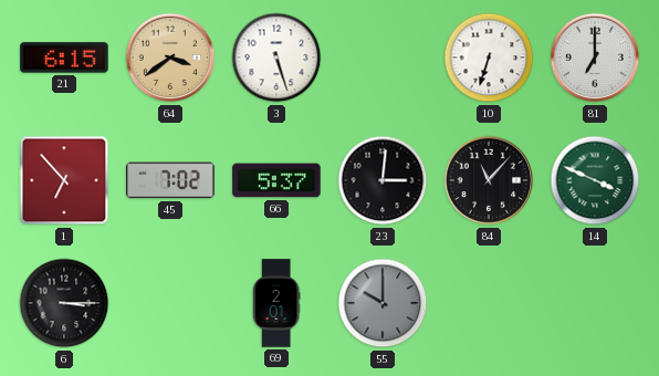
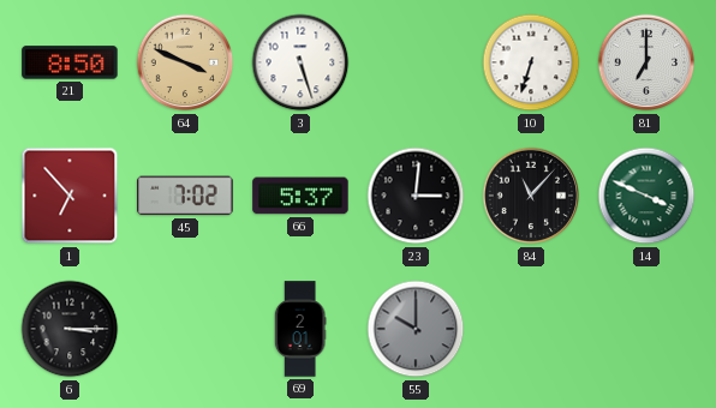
21: 6:15 -> 8:50
64: 3:39 -> 3:49
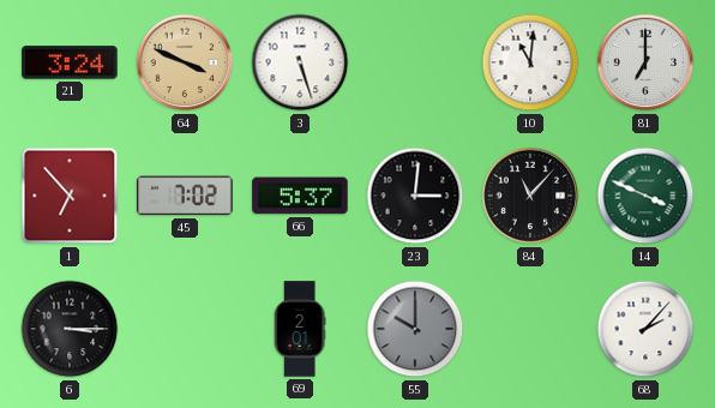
21: 8:50 -> 3:24
10: 6:33 -> 11:01
68: none -> 2:07
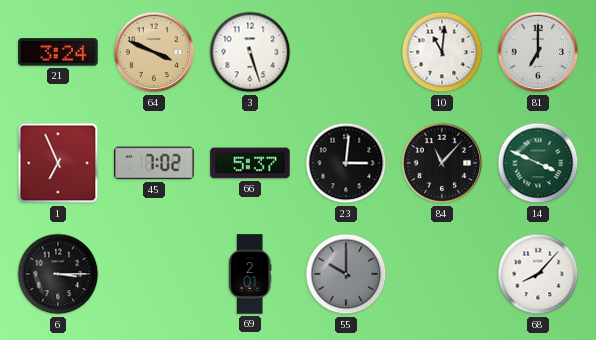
1: 6:53 -> 6:56
68: 2:07 -> 8:07
